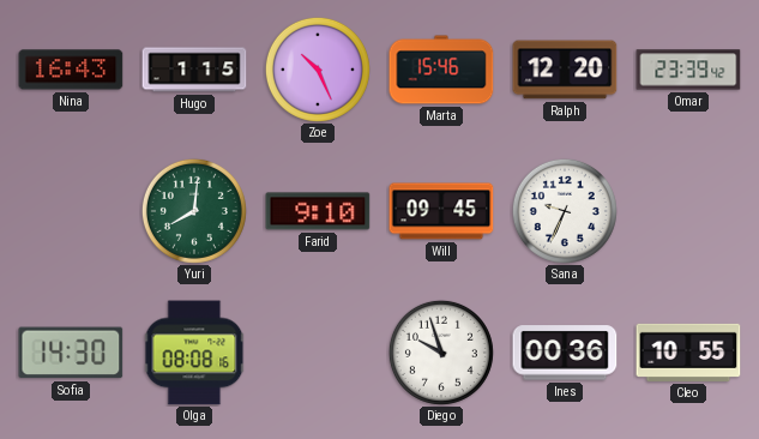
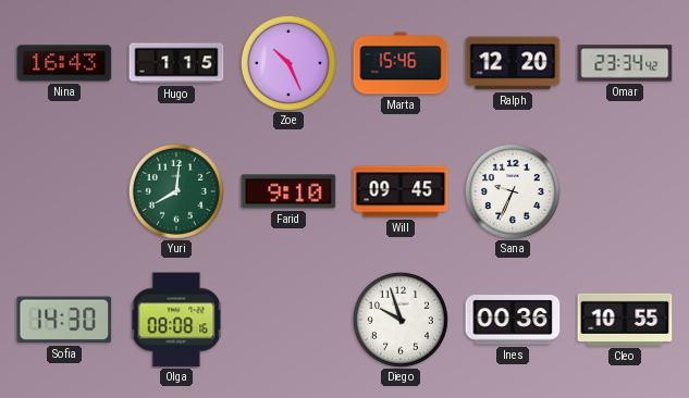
Omar: 23:39 -> 23:34
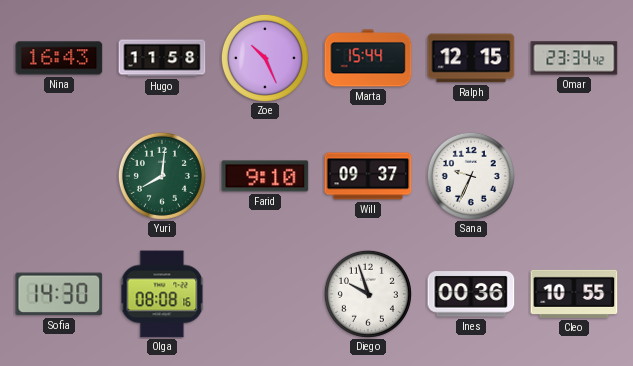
Hugo: 1:15 -> 11:58
Marta: 15:46 -> 15:44
Ralph: 12:20 -> 12:15
Will: 09:45 -> 09:37
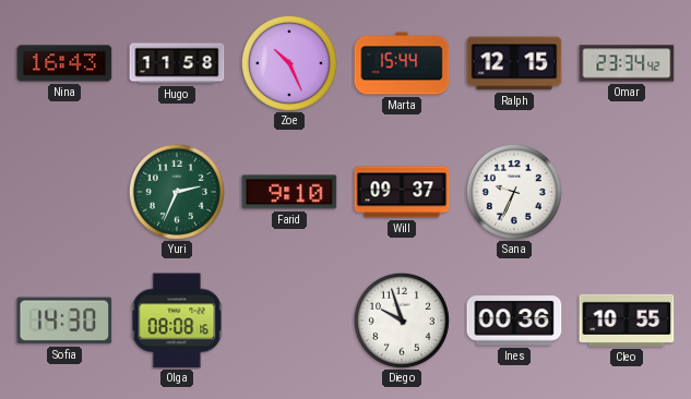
Yuri: 8:01 -> 2:34
